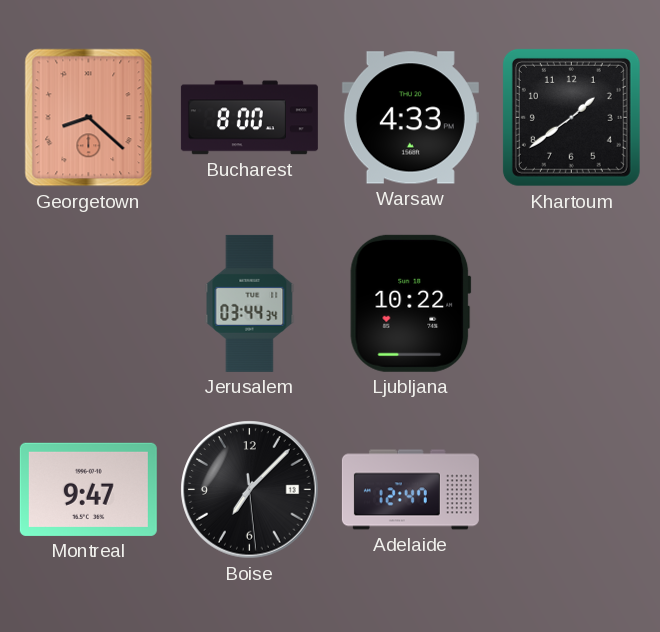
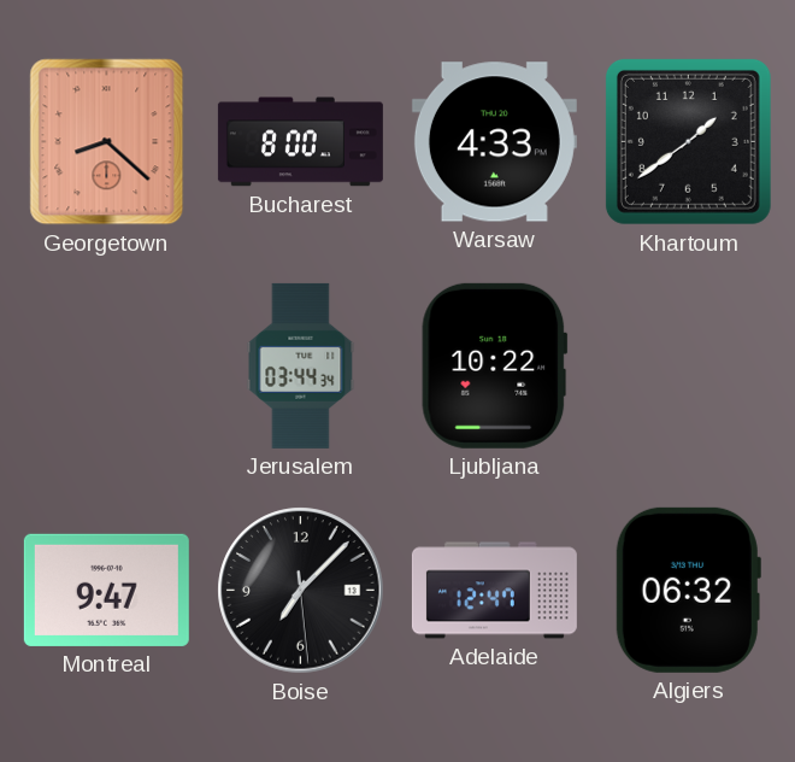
Algiers: none -> 06:32
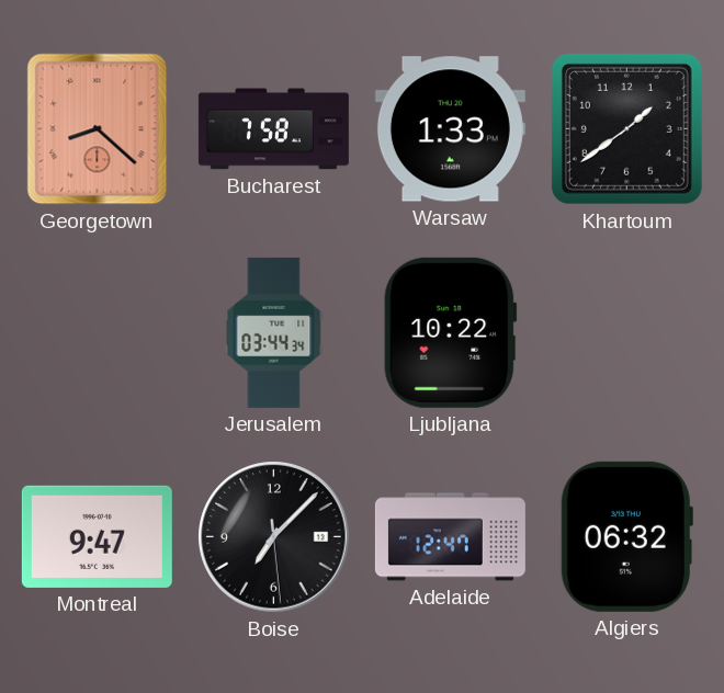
Bucharest: 8:00 -> 7:58
Warsaw: 4:33 -> 1:33
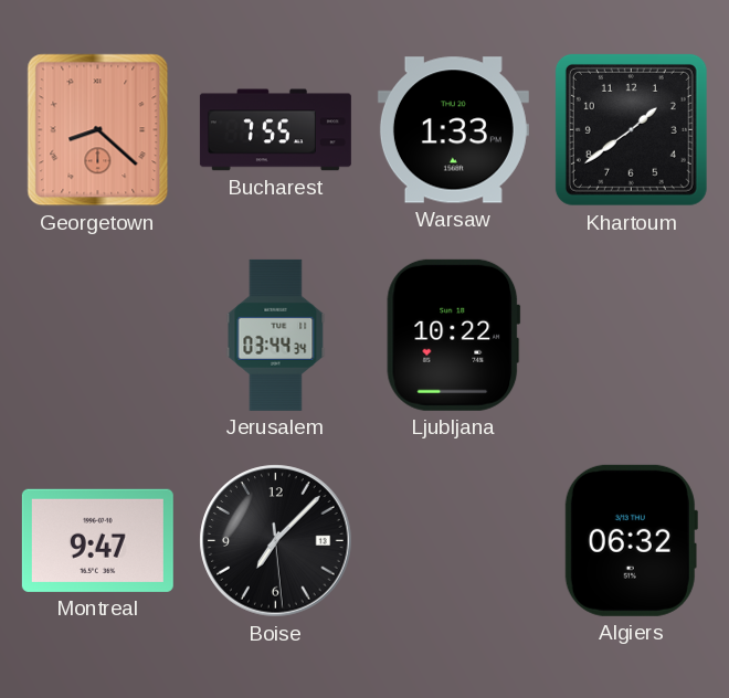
Bucharest: 7:58 -> 7:55
Adelaide: 12:47 -> none
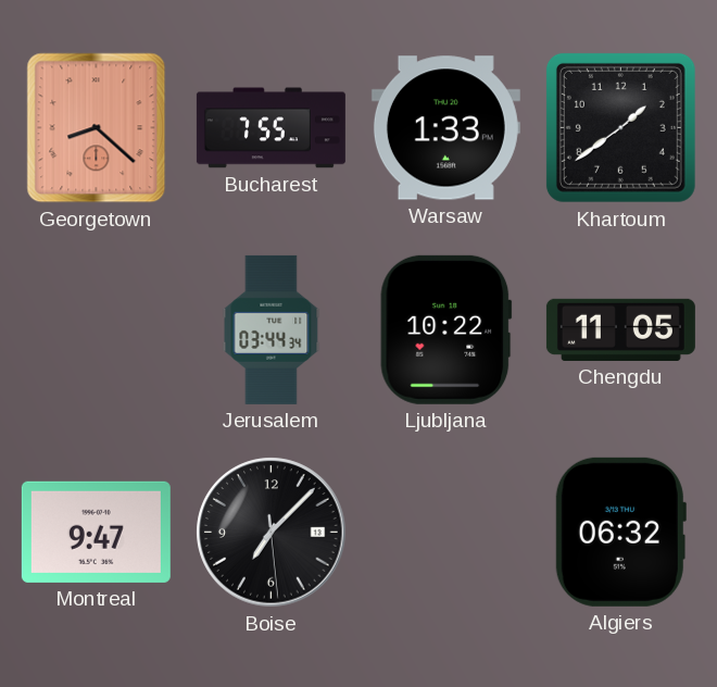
Chengdu: none -> 11:05
